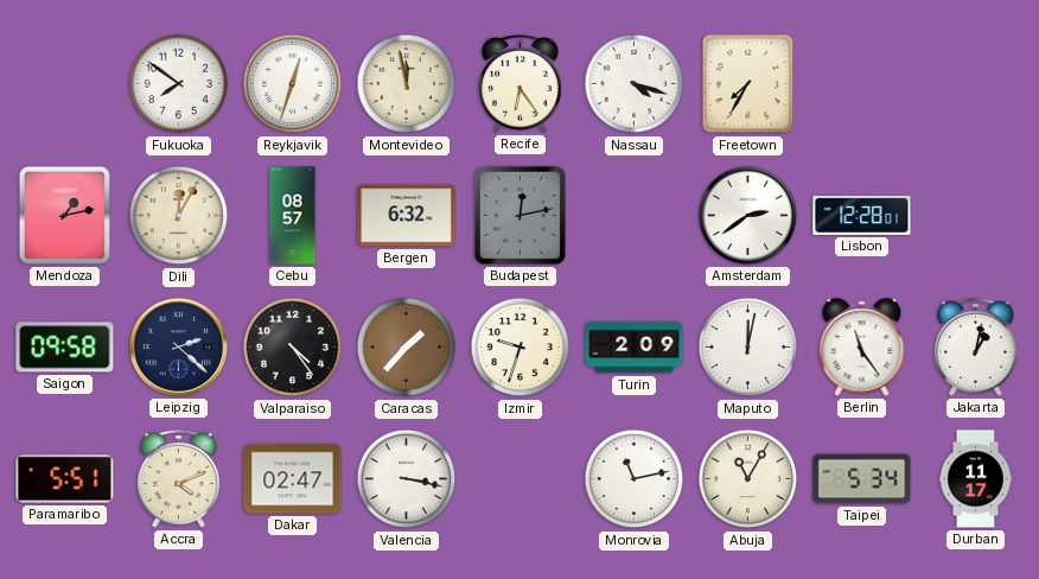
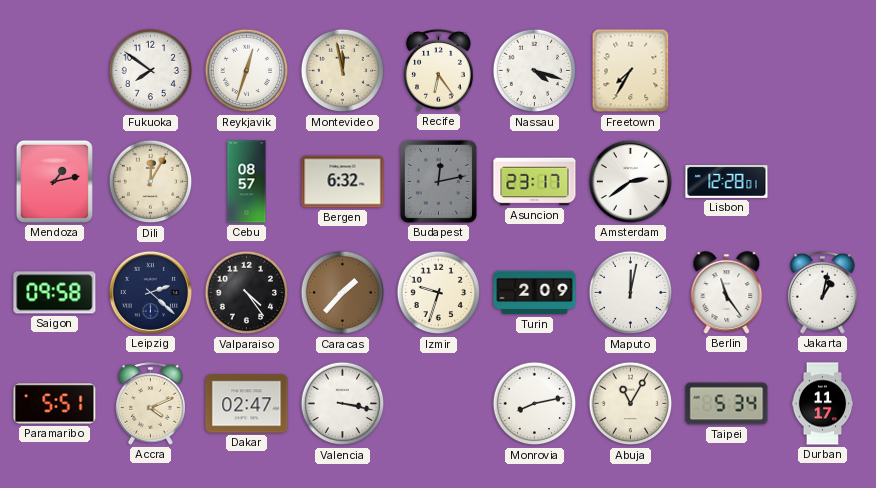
Asuncion: none -> 23:17
Monrovia: 11:13 -> 8:13
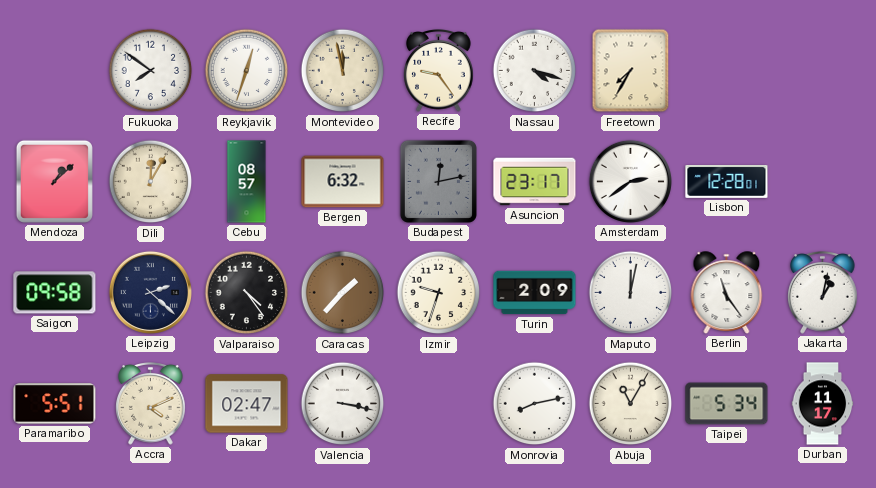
Recife: 6:24 -> 9:24
Mendoza: 1:13 -> 1:08
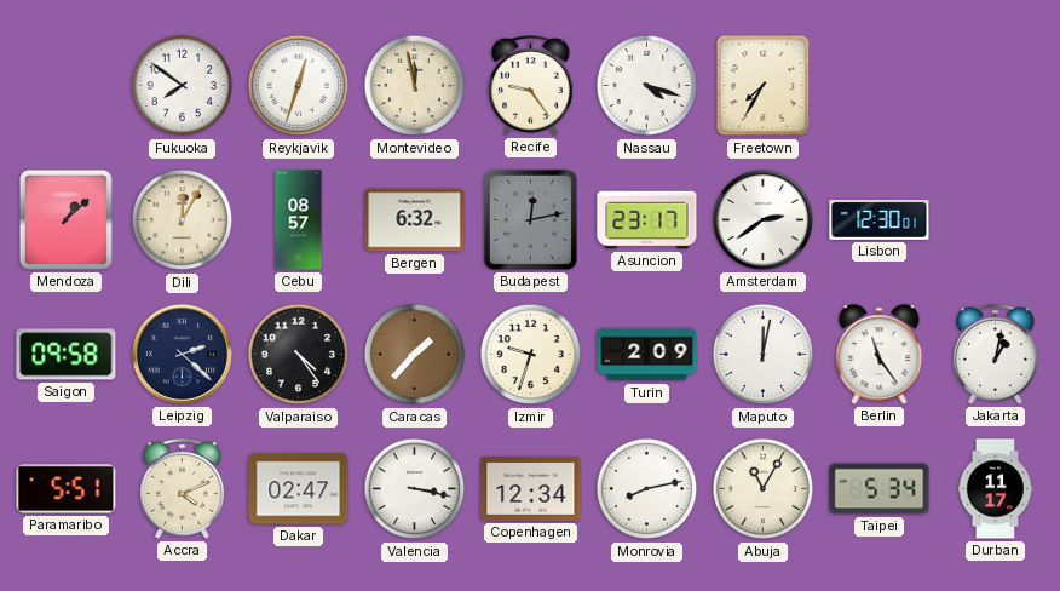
Lisbon: 12:28 -> 12:30
Copenhagen: none -> 12:34
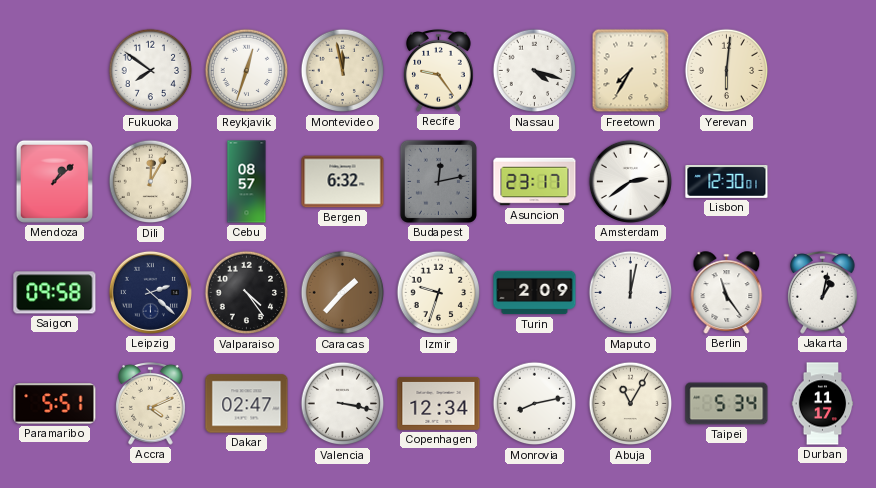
Yerevan: none -> 6:01
